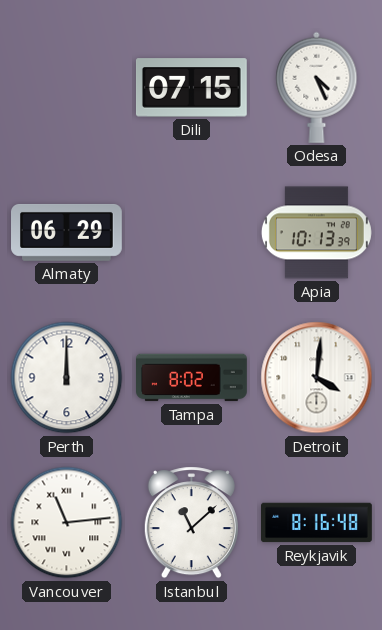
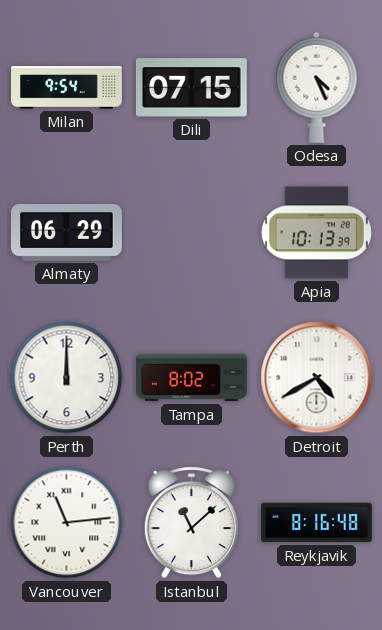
Milan: none -> 9:54
Detroit: 4:01 -> 4:40
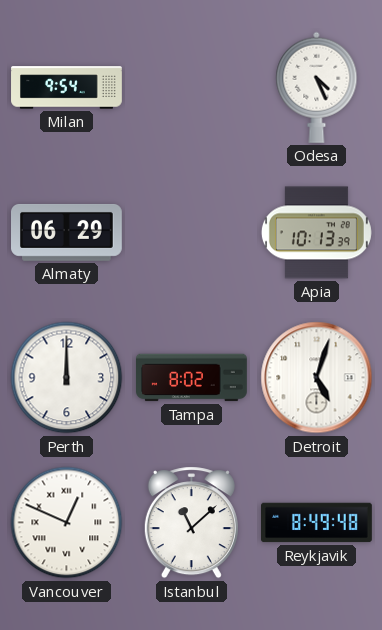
Dili: 07:15 -> none
Detroit: 4:40 -> 5:03
Vancouver: 11:14 -> 12:49
Reykjavik: 8:16 -> 8:49
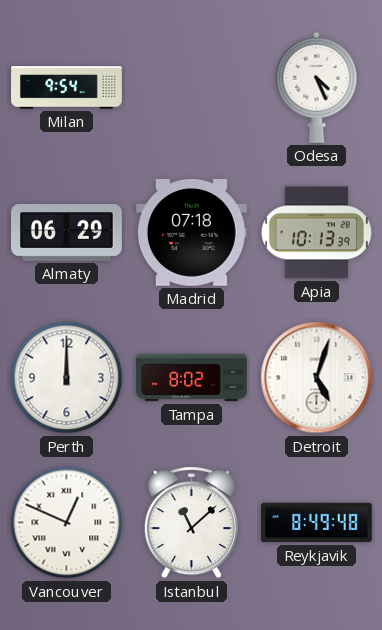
Madrid: none -> 07:18
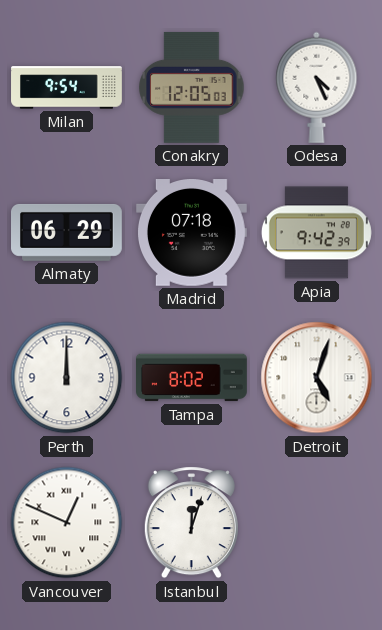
Conakry: none -> 12:05
Apia: 10:13 -> 9:42
Istanbul: 11:08 -> 12:03
Reykjavik: 8:49 -> none
